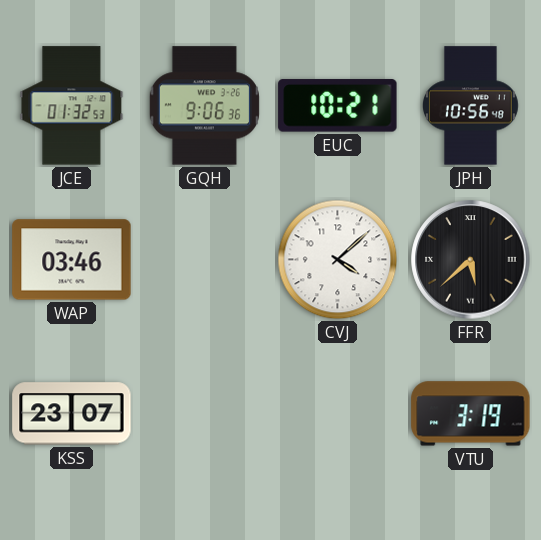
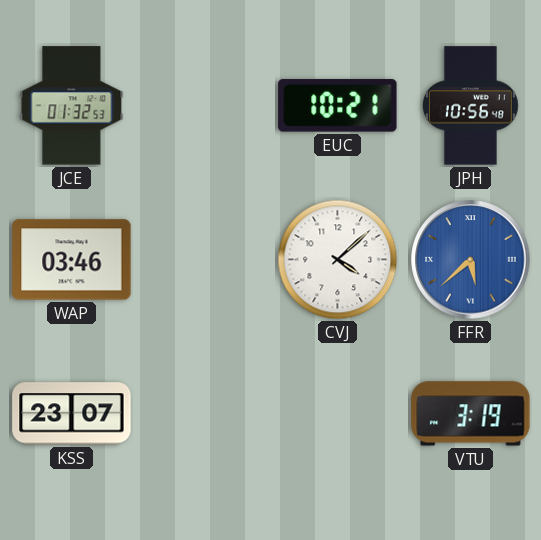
GQH: 9:06 -> none
FFR dial: black -> blue
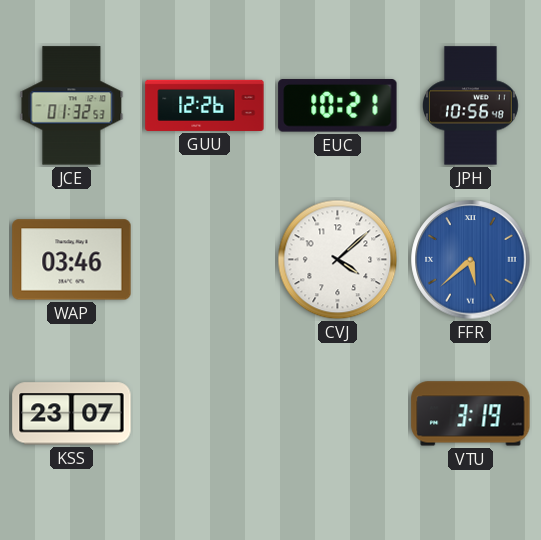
GUU: none -> 12:26
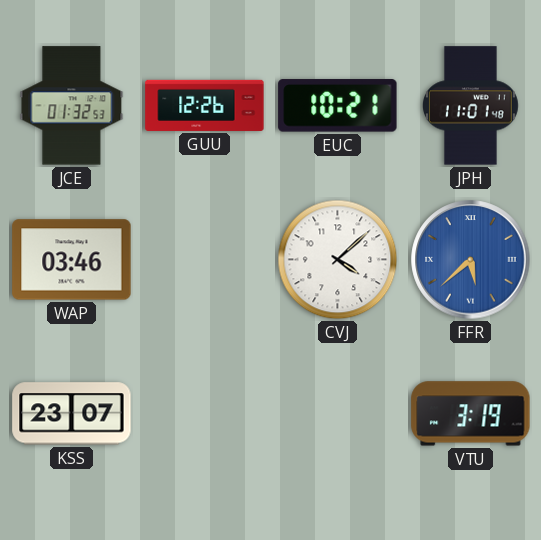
JPH: 10:56 -> 11:01
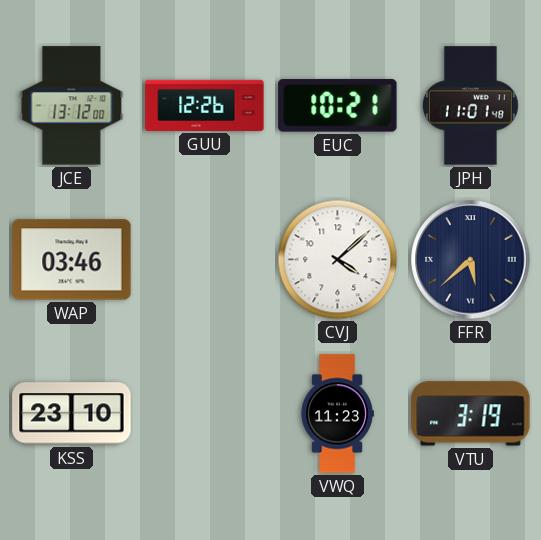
JCE: 01:32 -> 13:12
FFR dial: blue -> navy
KSS: 23:07 -> 23:10
VWQ: none -> 11:23
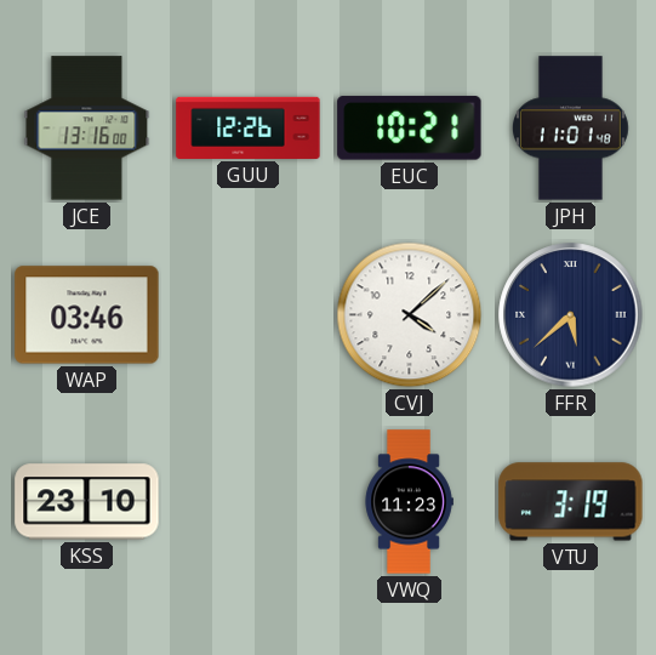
JCE: 13:12 -> 13:16
